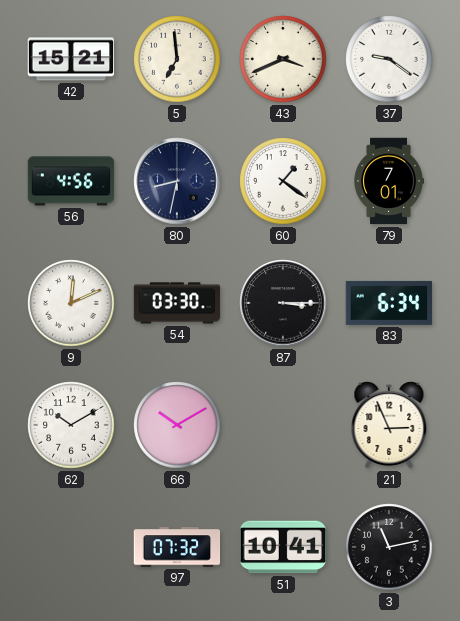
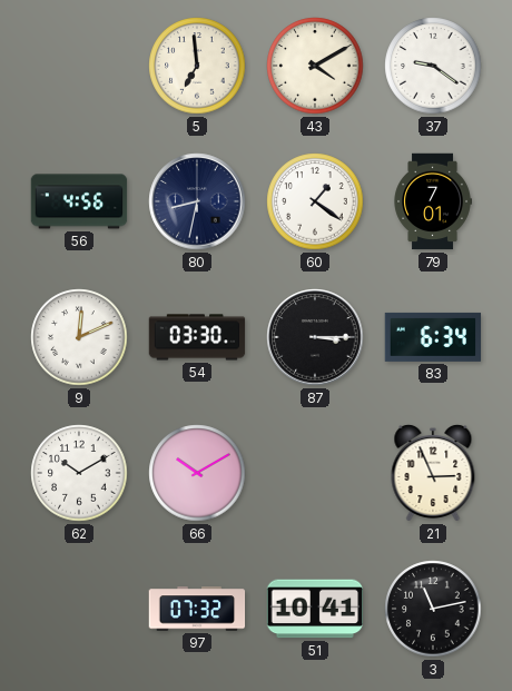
42: 15:21 -> none
43: 3:41 -> 4:10
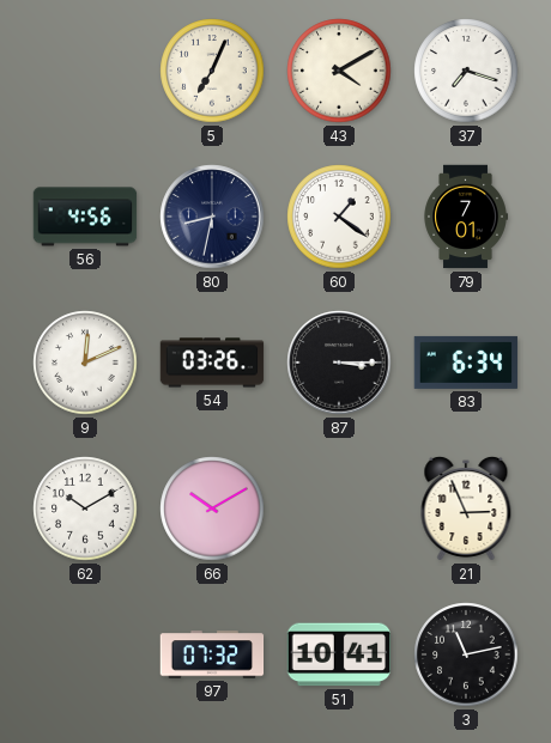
5: 6:59 -> 7:04
37: 9:21 -> 7:18
54: 03:30 -> 03:26
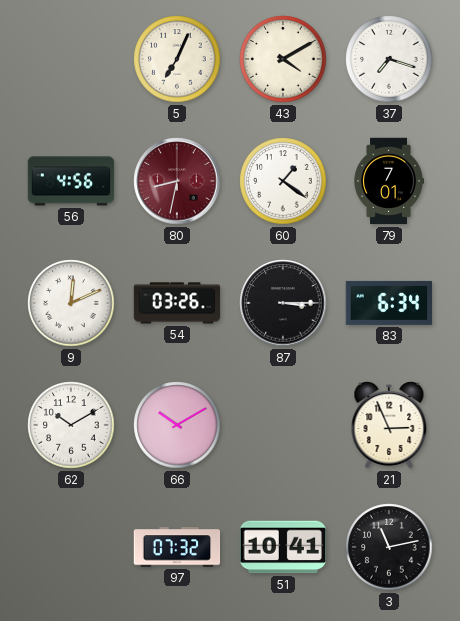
80 dial: navy -> burgundy
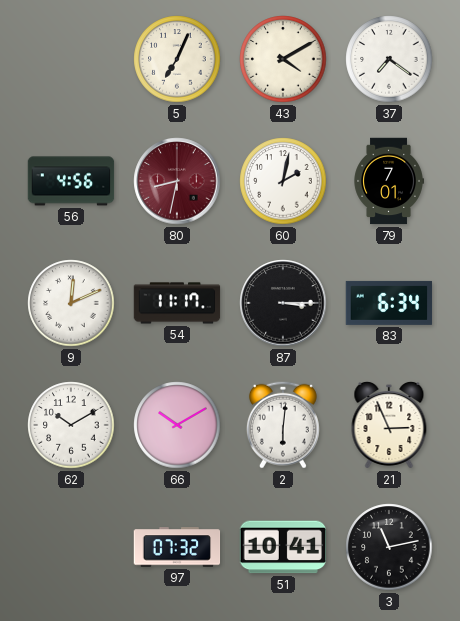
37: 7:18 -> 7:21
60: 1:21 -> 2:02
54: 03:26 -> 11:17
2: none -> 6:01
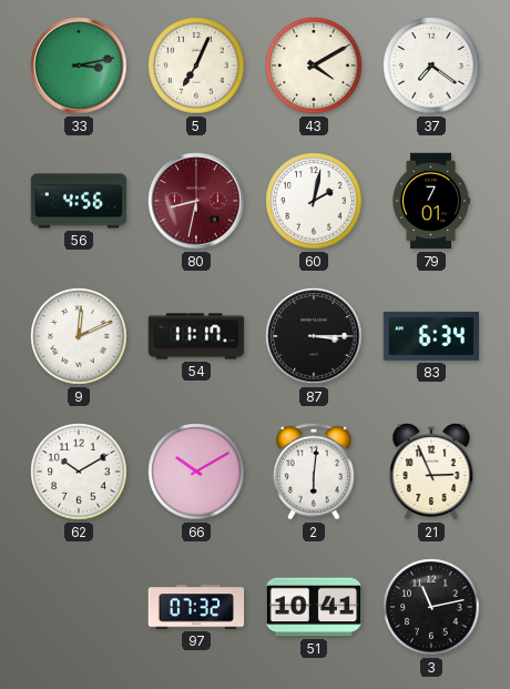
33: none -> 3:13
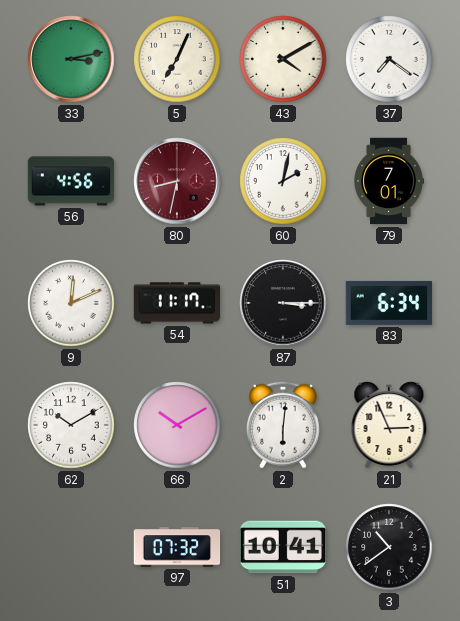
3: 11:13 -> 10:39
